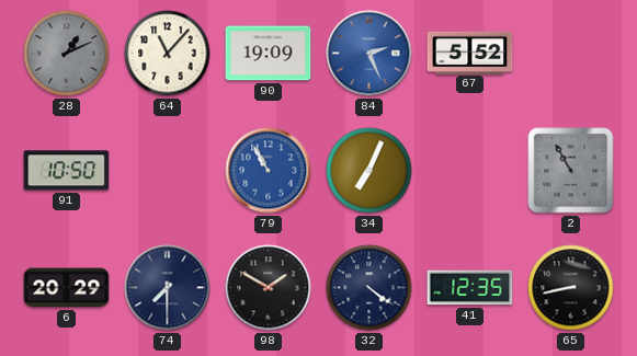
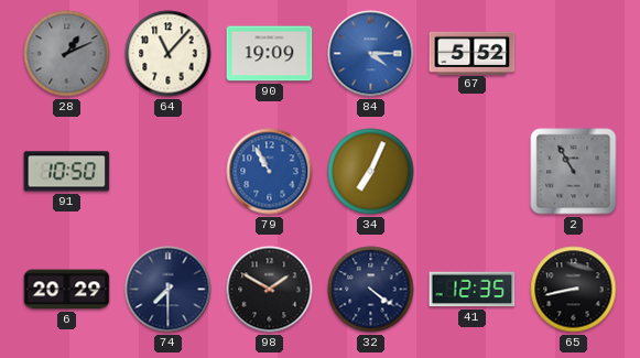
84: 2:26 -> 4:15
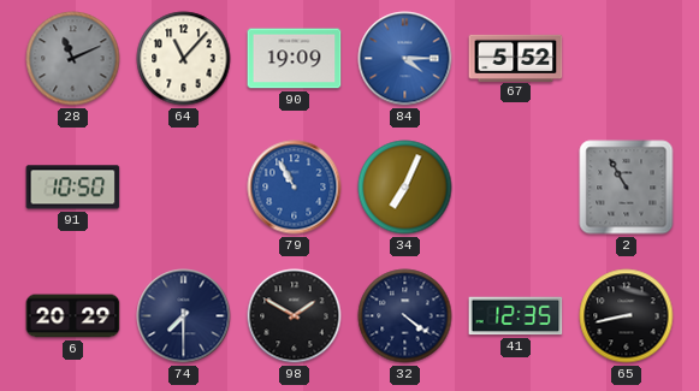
28: 1:11 -> 11:11
